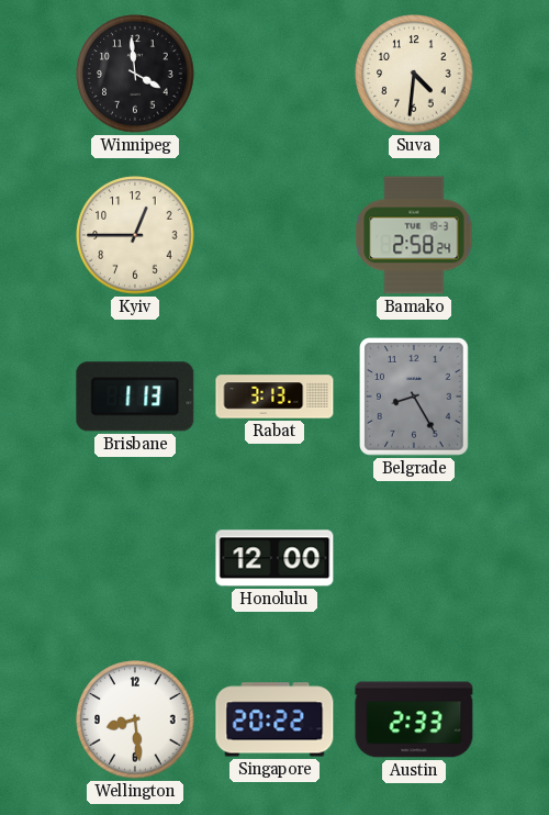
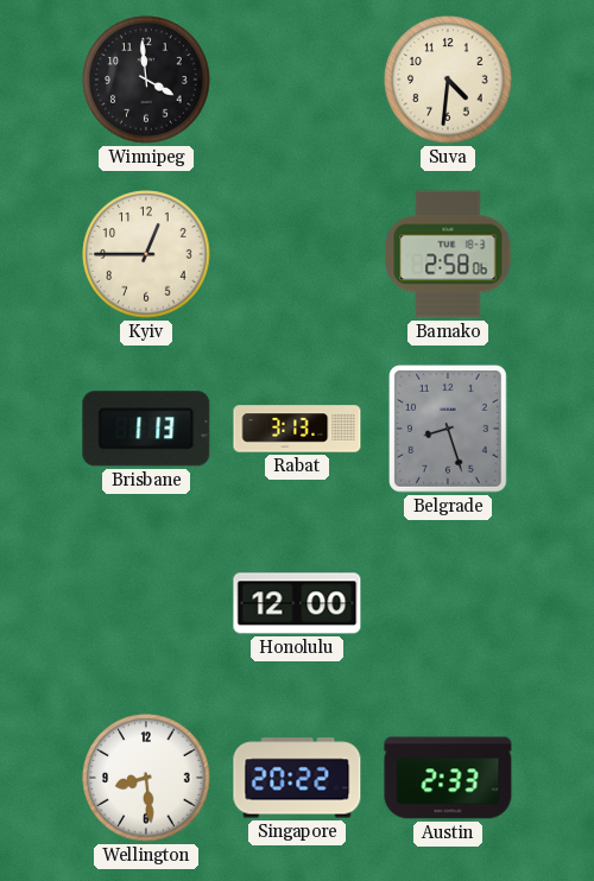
Bamako: 2:58:24 -> 2:58:06
Belgrade: 8:25 -> 8:27
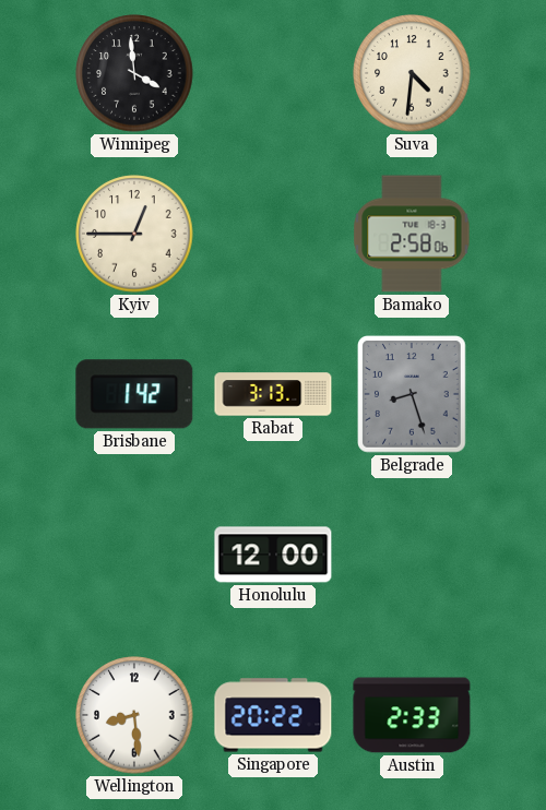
Brisbane: 1:13 -> 1:42
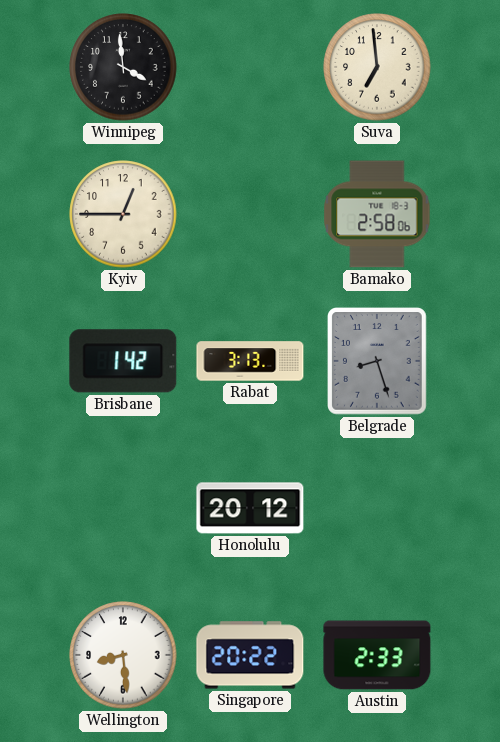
Suva: 4:31 -> 6:59
Honolulu: 12:00 -> 20:12
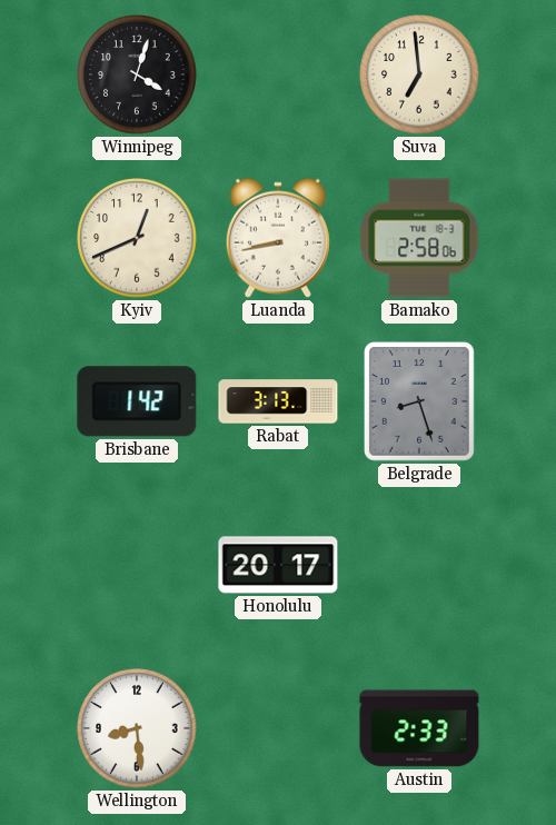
Winnipeg: 3:59 -> 4:03
Kyiv: 12:45 -> 12:41
Luanda: none -> 8:43
Honolulu: 20:12 -> 20:17
Singapore: 20:22 -> none
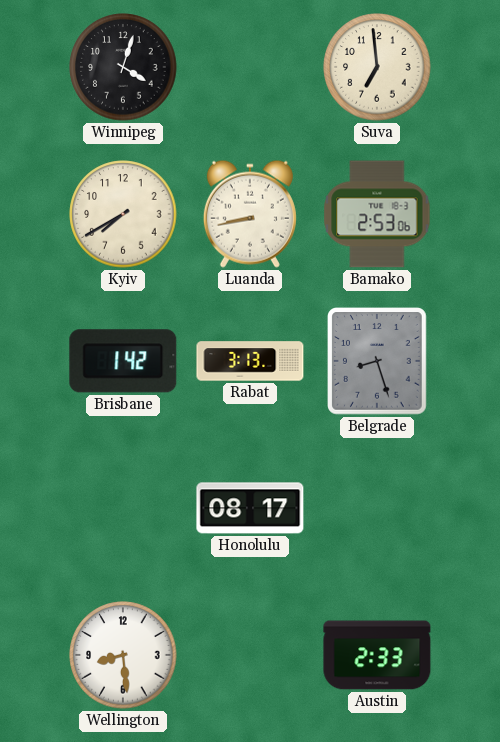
Kyiv: 12:41 -> 7:40
Bamako: 2:58 -> 2:53
Honolulu: 20:17 -> 08:17
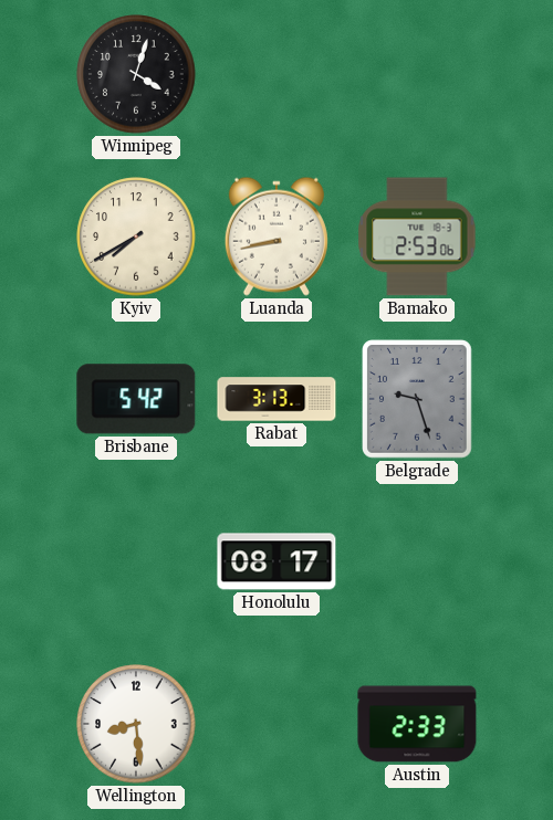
Suva: 6:59 -> none
Brisbane: 1:42 -> 5:42
Belgrade: 8:27 -> 9:27
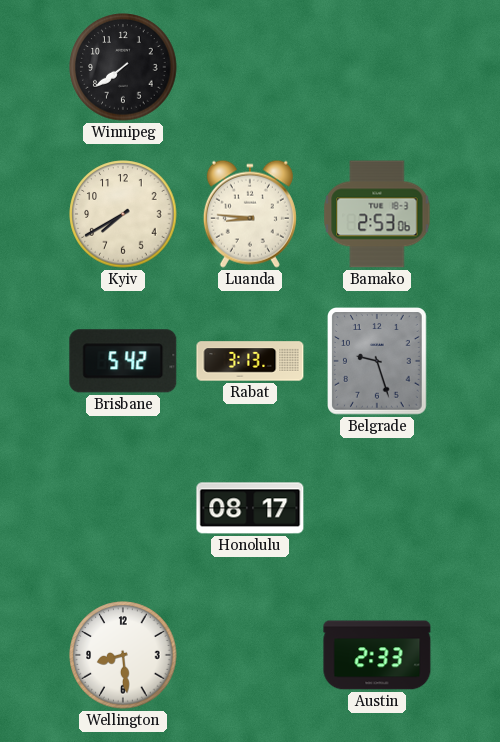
Winnipeg: 4:03 -> 7:39
Luanda: 8:43 -> 8:46
